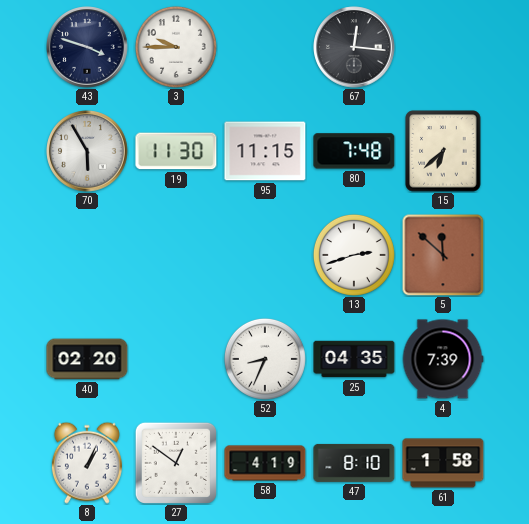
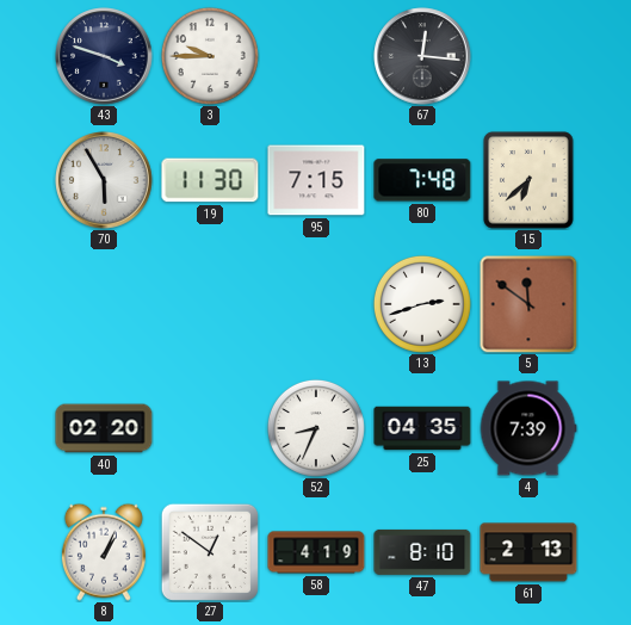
95: 11:15 -> 7:15
5: 11:52 -> 11:51
61: 1:58 -> 2:13
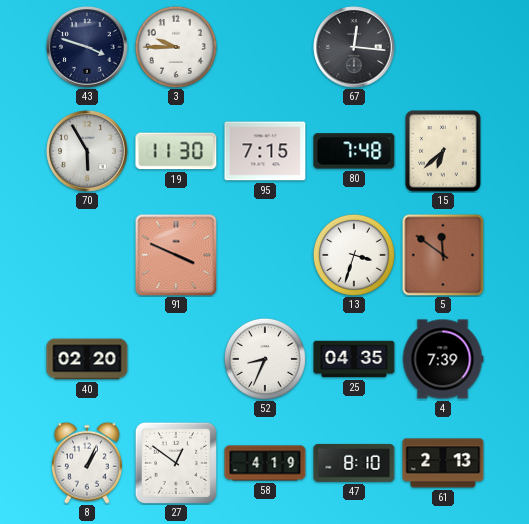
91: none -> 3:49
13: 2:42 -> 3:33
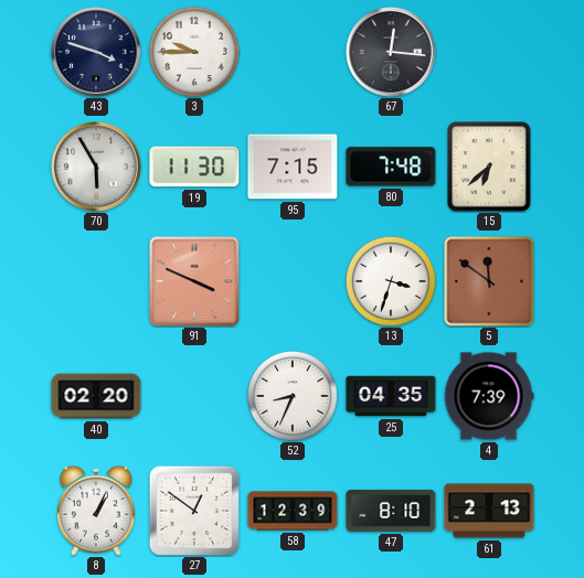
58: 4:19 -> 12:39
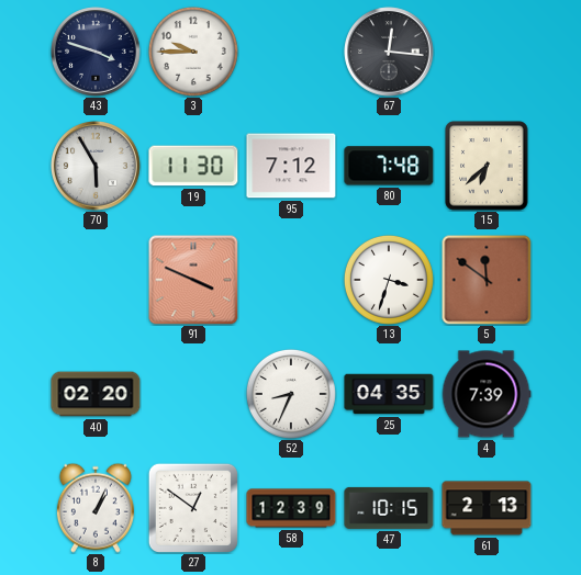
95: 7:15 -> 7:12
47: 8:10 -> 10:15
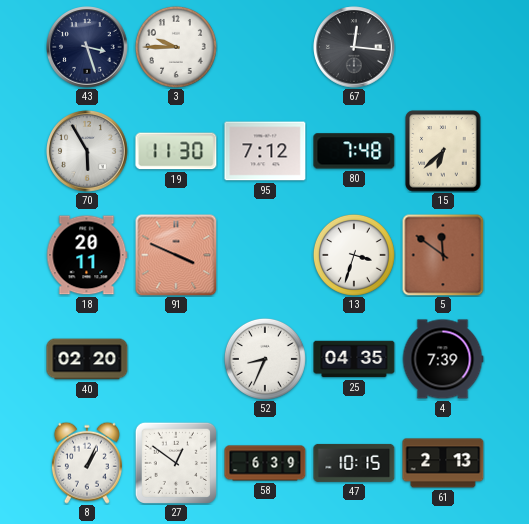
43: 3:48 -> 3:27
18: none -> 20:11
58: 12:39 -> 6:39
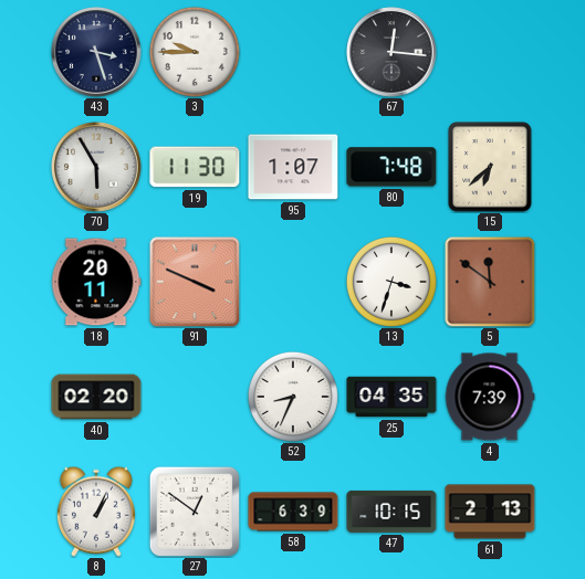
95: 7:12 -> 1:07
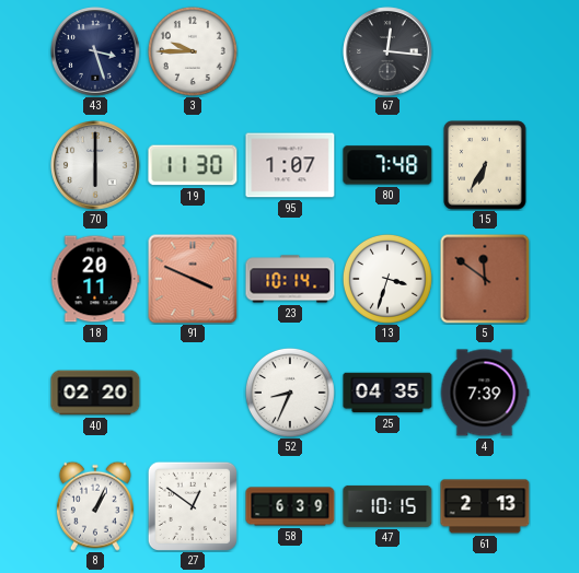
70: 5:55 -> 6:00
15: 6:38 -> 6:35
23: none -> 10:14
